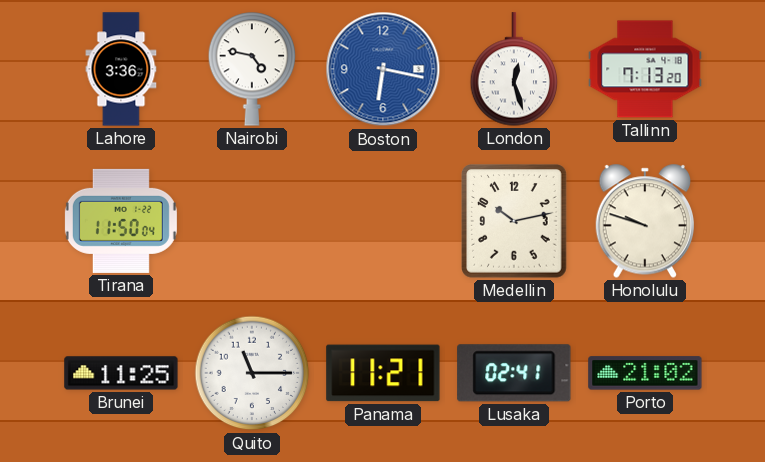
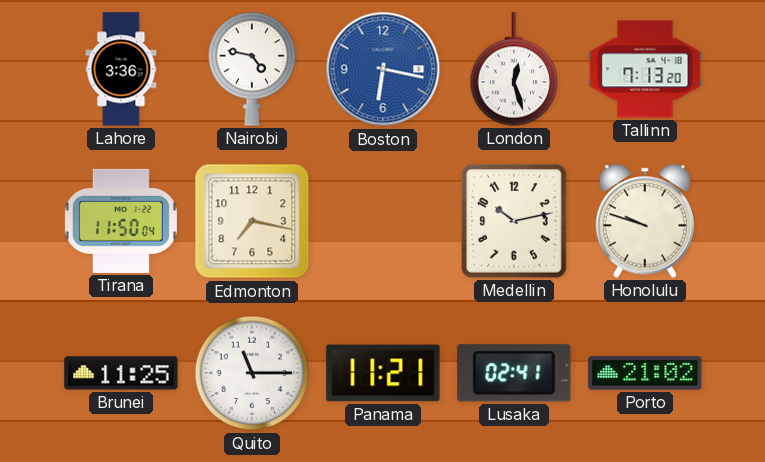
Edmonton: none -> 7:17
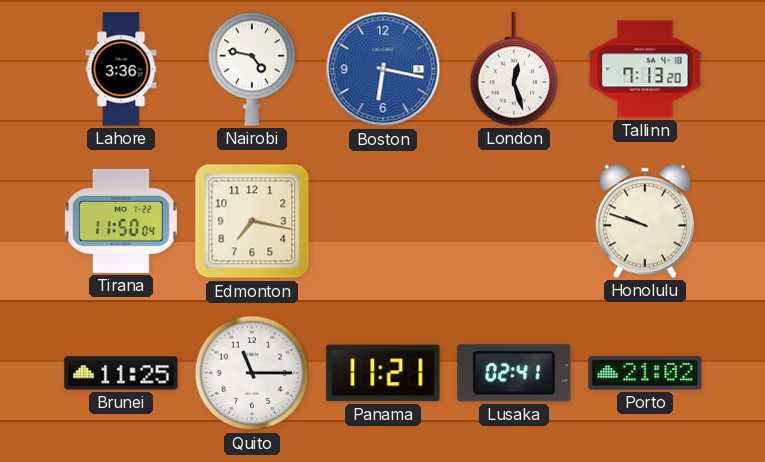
Medellin: 10:13 -> none
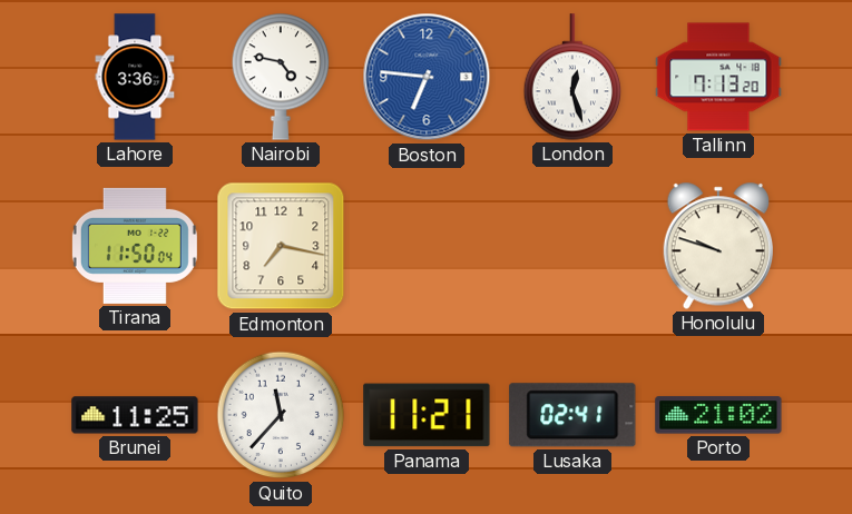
Boston: 6:17 -> 6:46
Quito: 11:15 -> 11:37
